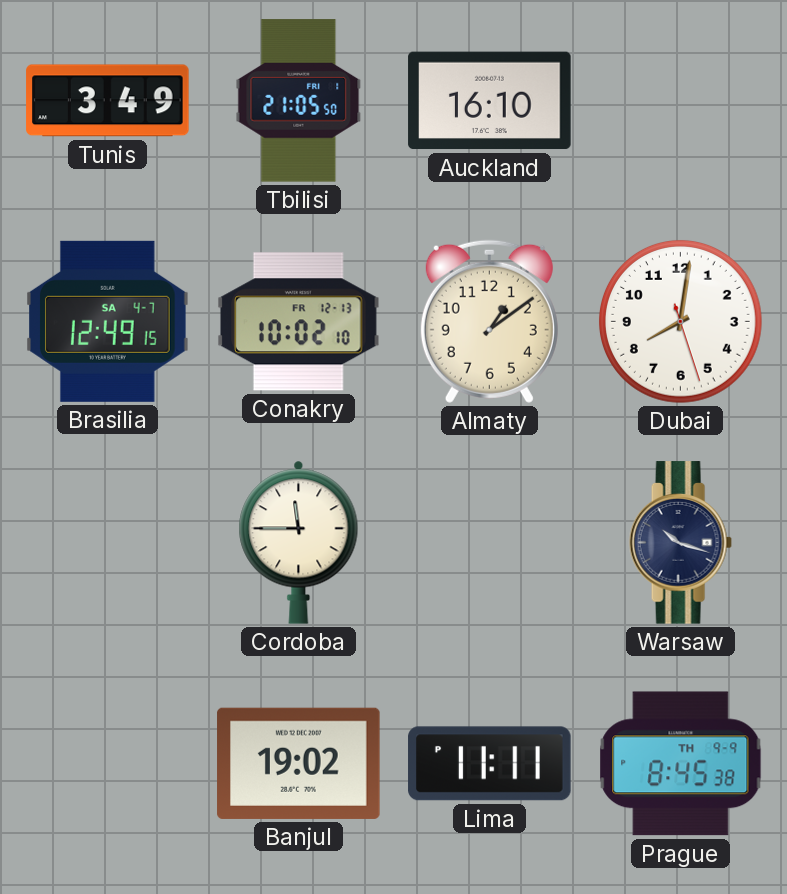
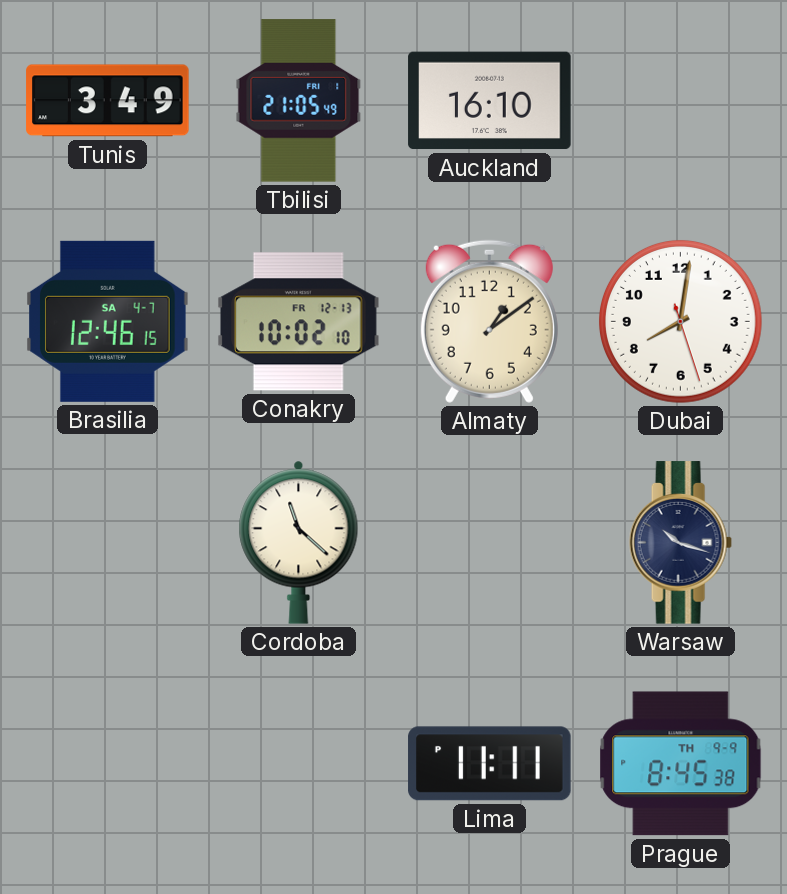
Tbilisi: 21:05:50 -> 21:05:49
Brasilia: 12:49 -> 12:46
Cordoba: 11:45 -> 11:22
Banjul: 19:02 -> none
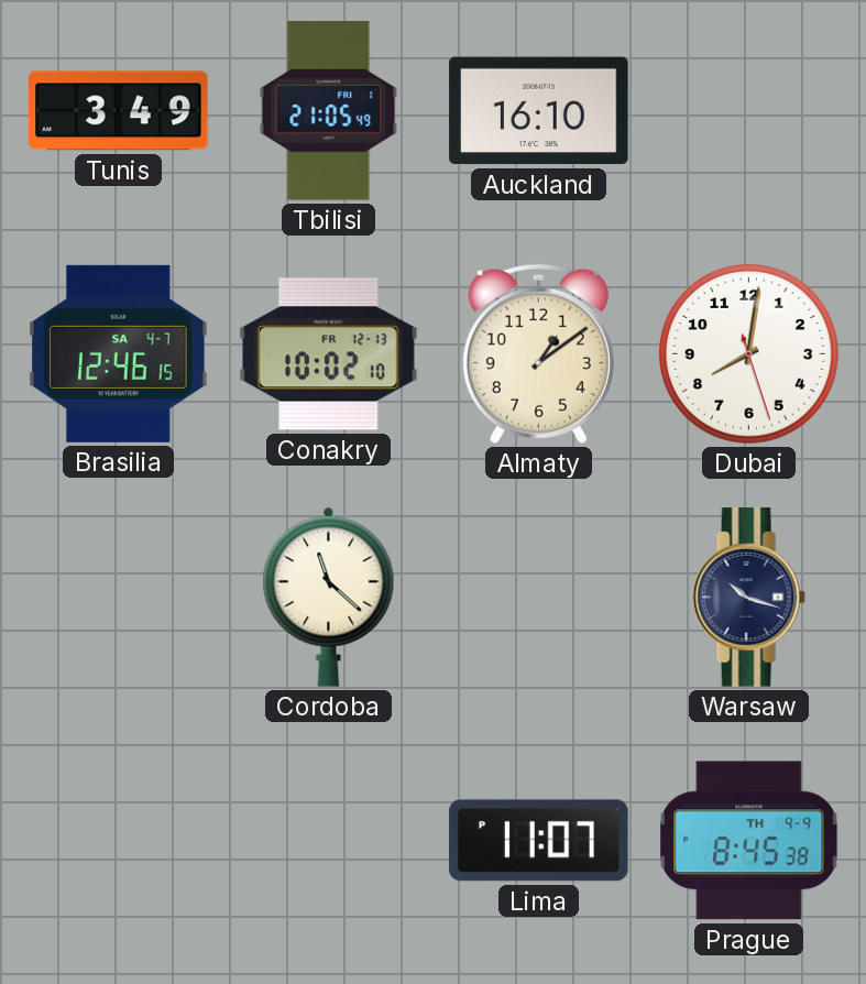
Lima: 11:11 -> 11:07
